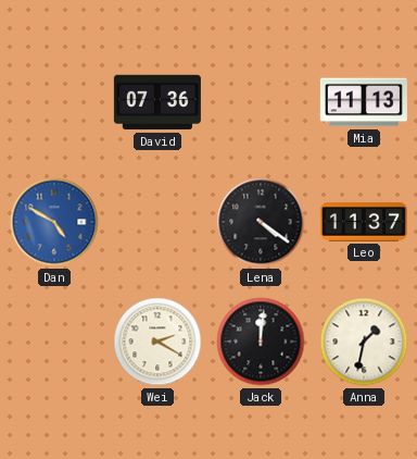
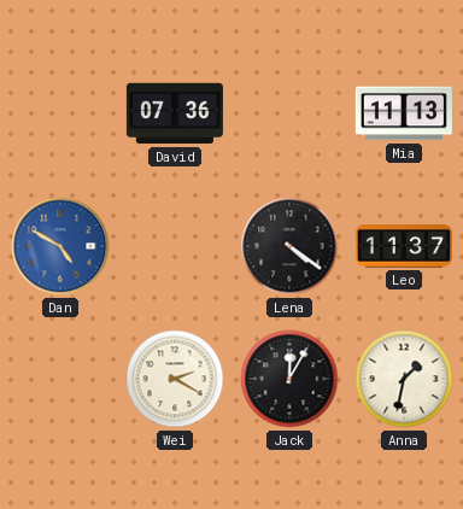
Jack: 12:01 -> 12:05
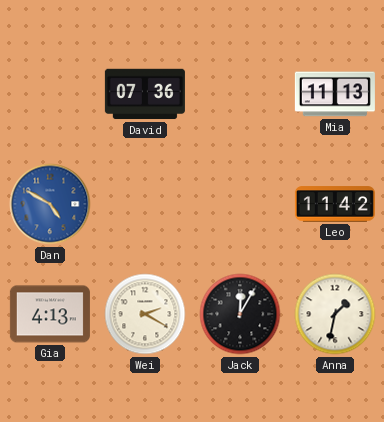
Lena: 4:21 -> none
Leo: 11:37 -> 11:42
Gia: none -> 4:13
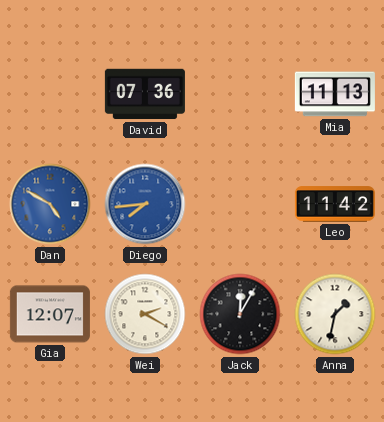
Diego: none -> 7:44
Gia: 4:13 -> 12:07
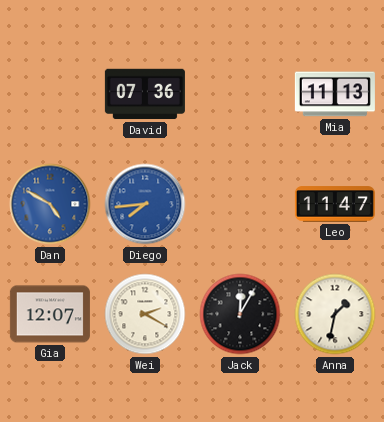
Leo: 11:42 -> 11:47
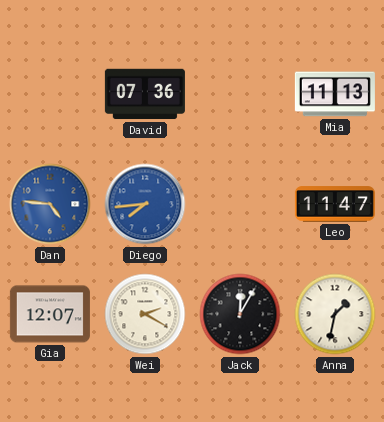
Dan: 4:50 -> 4:46
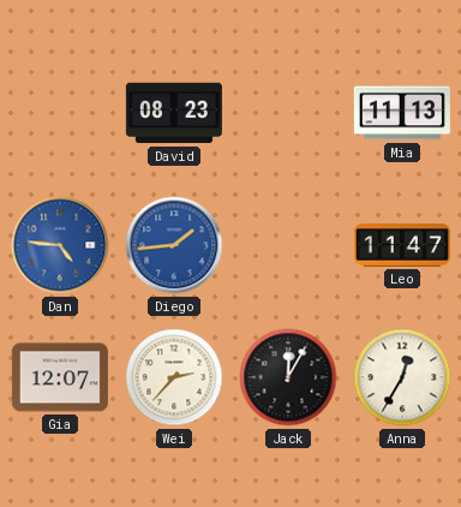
David: 07:36 -> 08:23
Diego: 7:44 -> 1:44
Wei: 2:20 -> 2:37
Anna: 1:32 -> 12:35
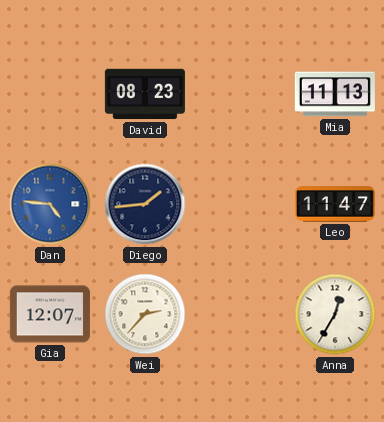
Diego dial: blue -> navy
Jack: 12:05 -> none
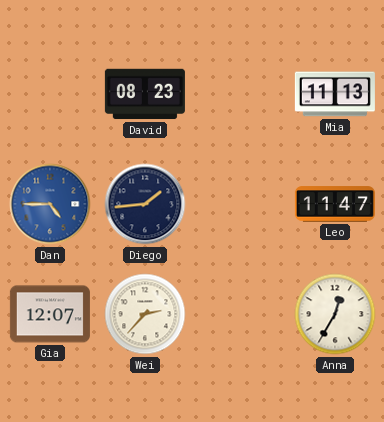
Dan: 4:46 -> 4:45
